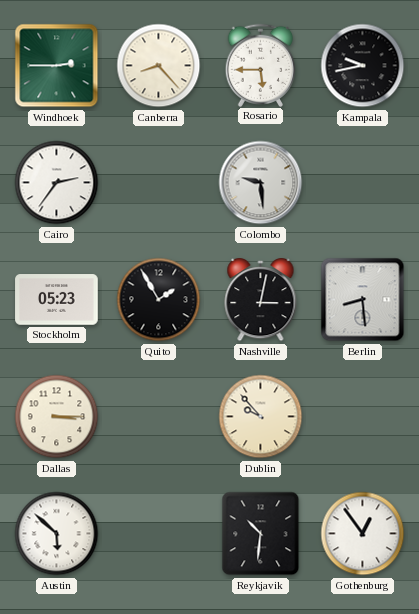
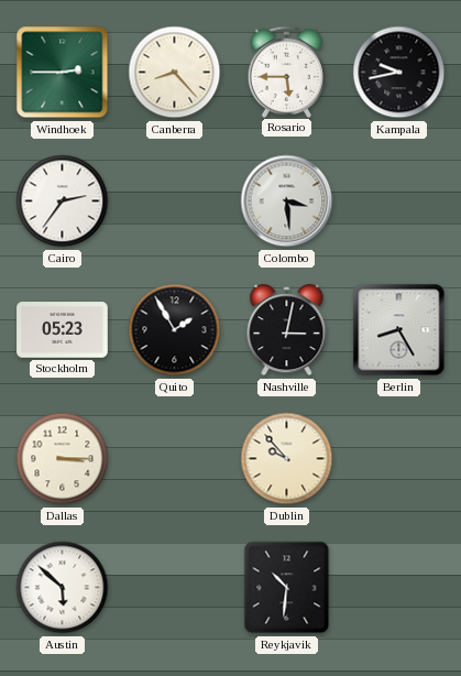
Colombo: 9:29 -> 3:29
Berlin: 8:29 -> 8:25
Gothenburg: 12:54 -> none
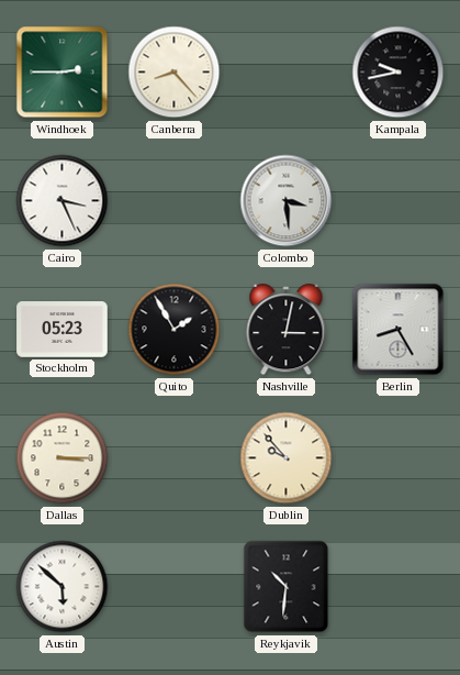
Rosario: 5:45 -> none
Cairo: 2:36 -> 3:26
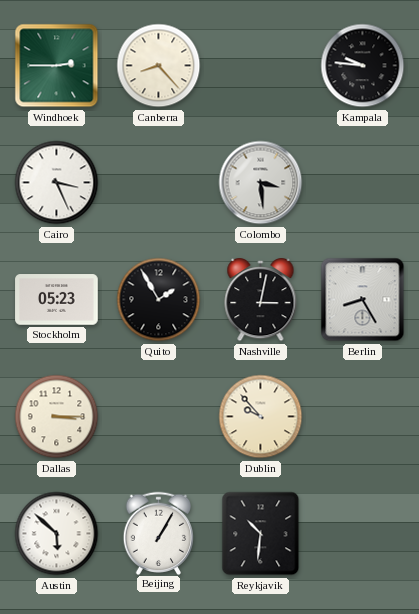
Kampala: 9:43 -> 9:46
Beijing: none -> 1:05
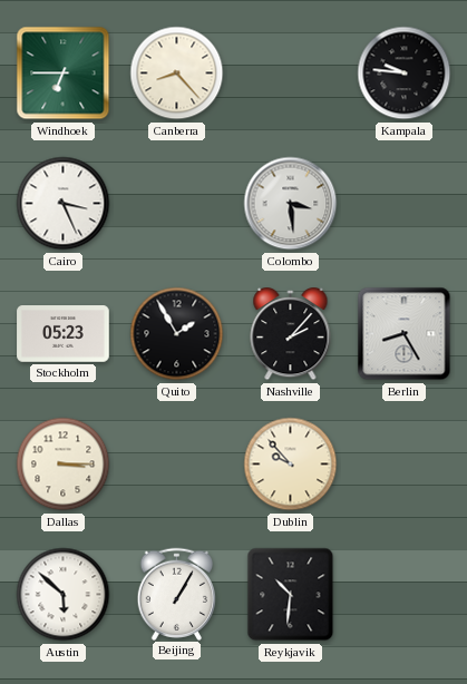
Windhoek: 2:45 -> 6:45
Nashville: 3:02 -> 2:07
